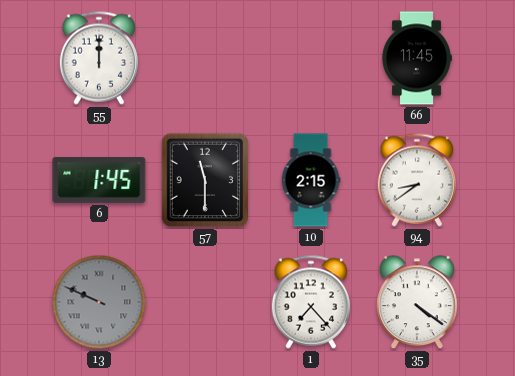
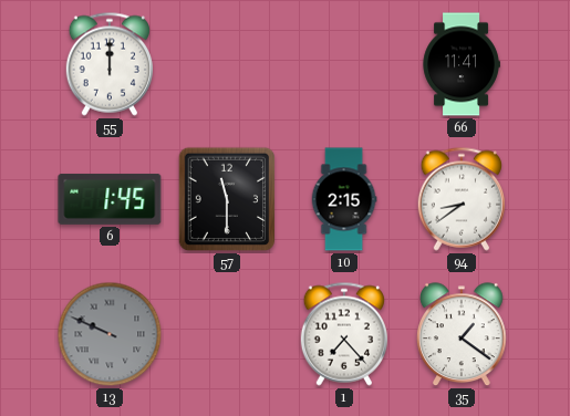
66: 11:45 -> 11:41
35: 4:21 -> 1:21
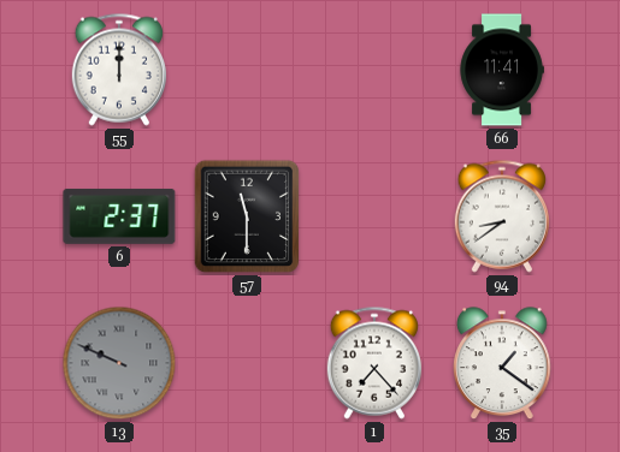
6: 1:45 -> 2:37
10: 2:15 -> none
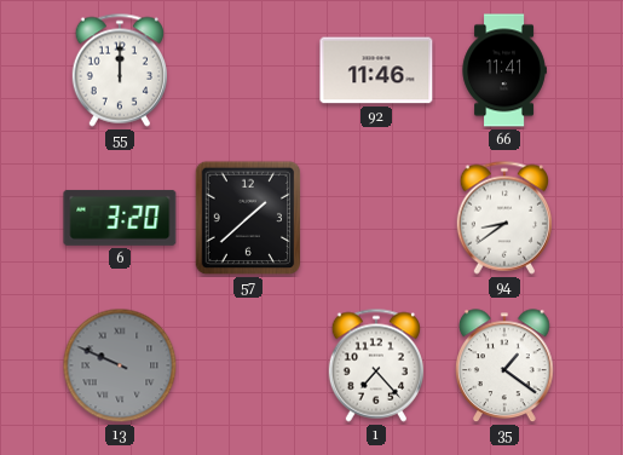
92: none -> 11:46
6: 2:37 -> 3:20
57: 11:30 -> 1:38
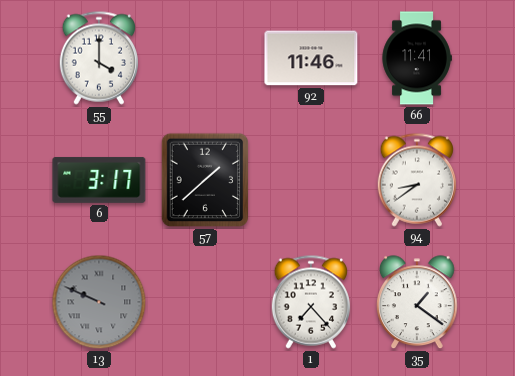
55: 12:00 -> 4:00
6: 3:20 -> 3:17
